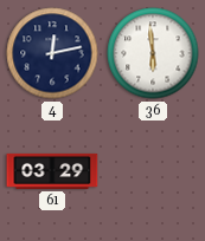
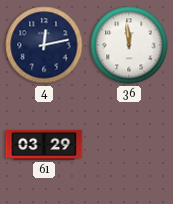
36: 5:59 -> 11:59
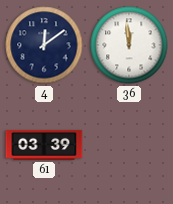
4: 12:13 -> 12:09
61: 03:29 -> 03:39
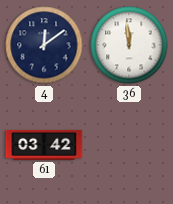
61: 03:39 -> 03:42
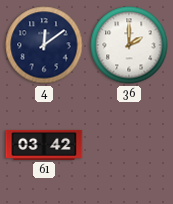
36: 11:59 -> 2:00
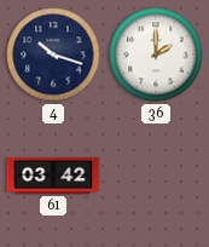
4: 12:09 -> 10:18
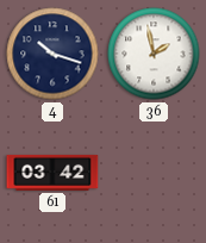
36: 2:00 -> 1:58
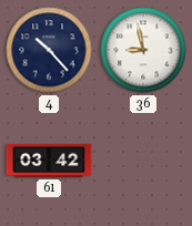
4: 10:18 -> 10:23
36: 1:58 -> 8:58
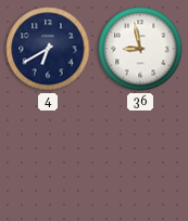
4: 10:23 -> 6:40
61: 03:42 -> none
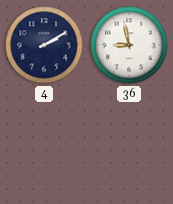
4: 6:40 -> 2:10
